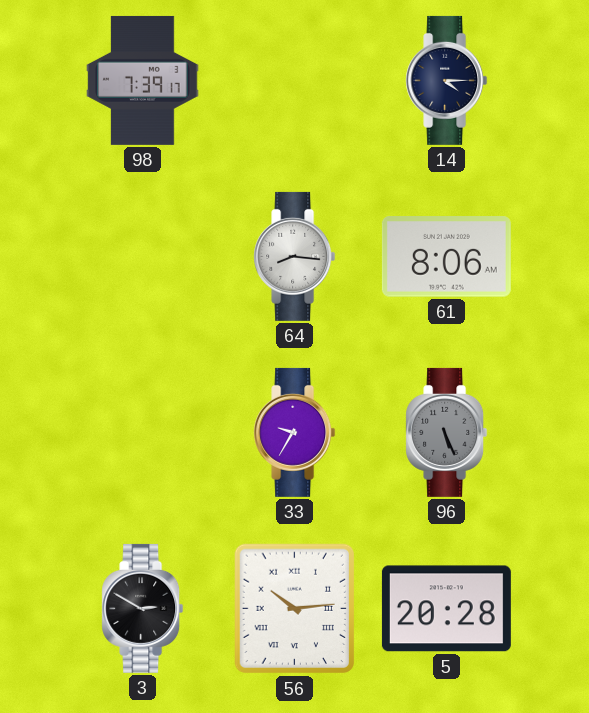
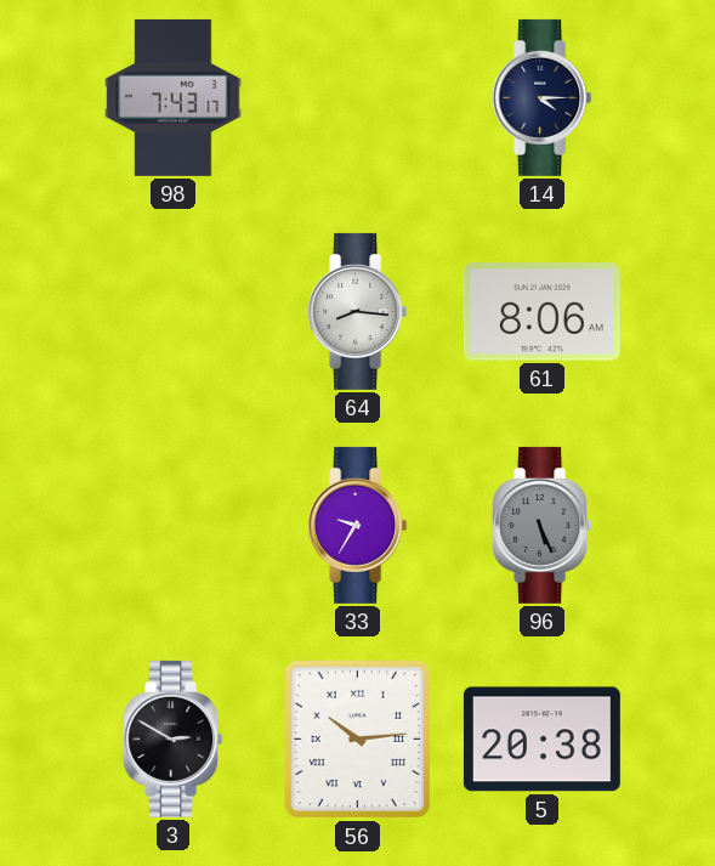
98: 7:39 -> 7:43
5: 20:28 -> 20:38
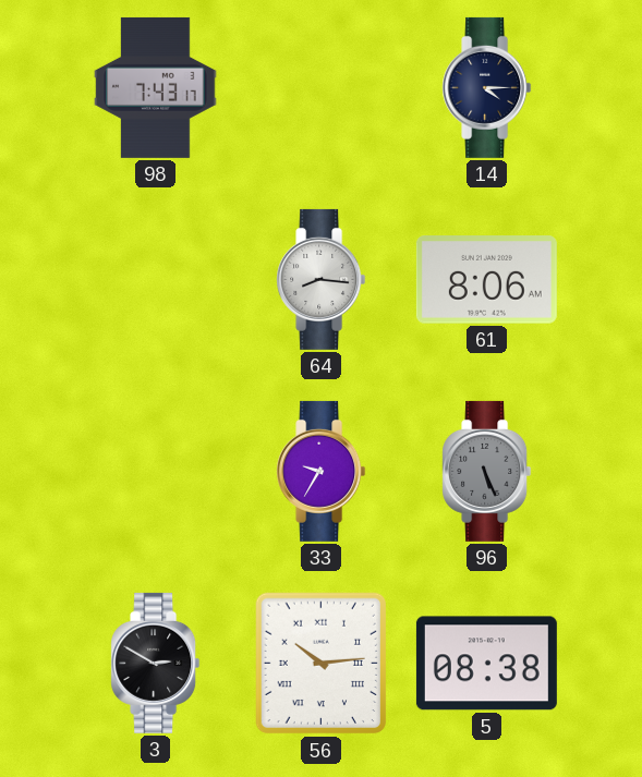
5: 20:38 -> 08:38
